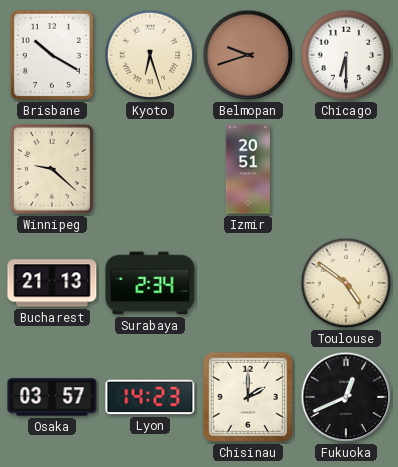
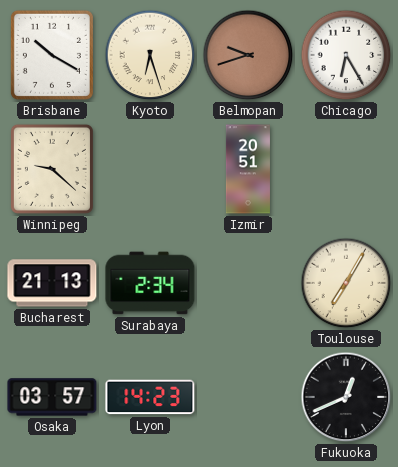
Chicago: 6:30 -> 6:25
Toulouse: 4:51 -> 7:05
Chisinau: 2:00 -> none
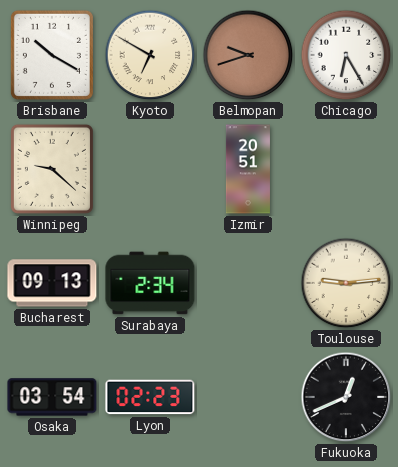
Kyoto: 6:27 -> 6:50
Bucharest: 21:13 -> 09:13
Toulouse: 7:05 -> 9:14
Osaka: 03:57 -> 03:54
Lyon: 14:23 -> 02:23
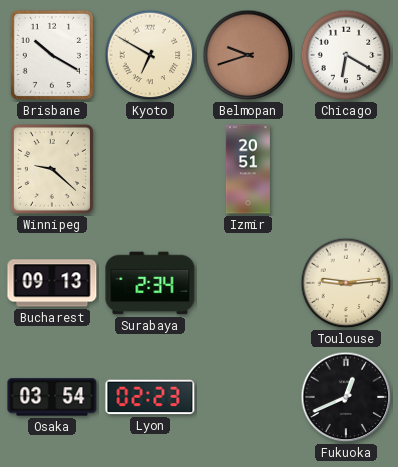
Chicago: 6:25 -> 6:20
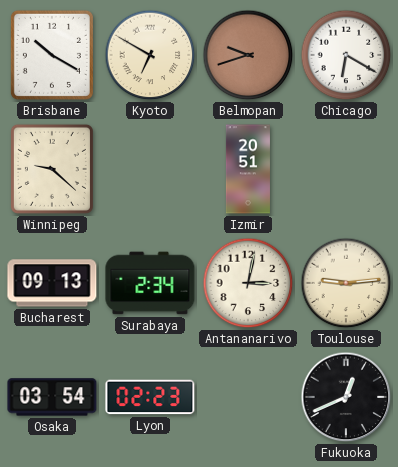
Antananarivo: none -> 3:02
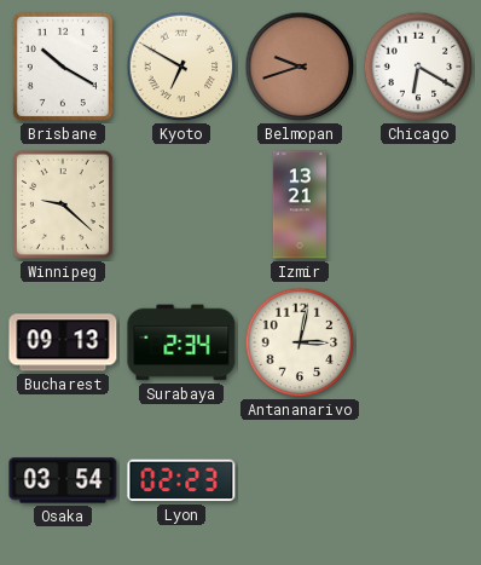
Izmir: 20:51 -> 13:21
Toulouse: 9:14 -> none
Fukuoka: 12:41 -> none
